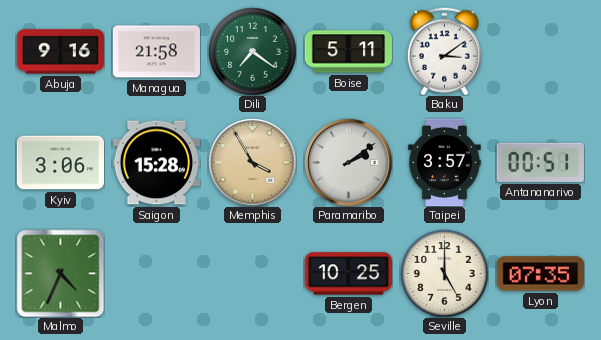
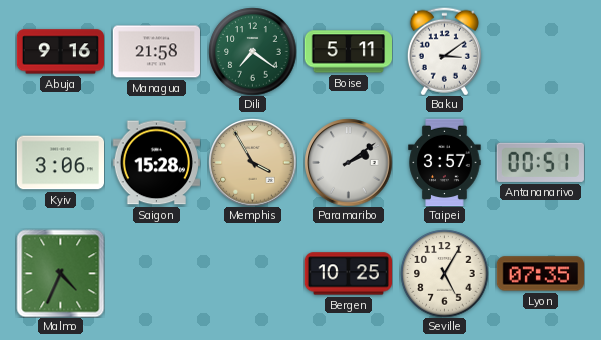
Seville: 5:00 -> 5:05
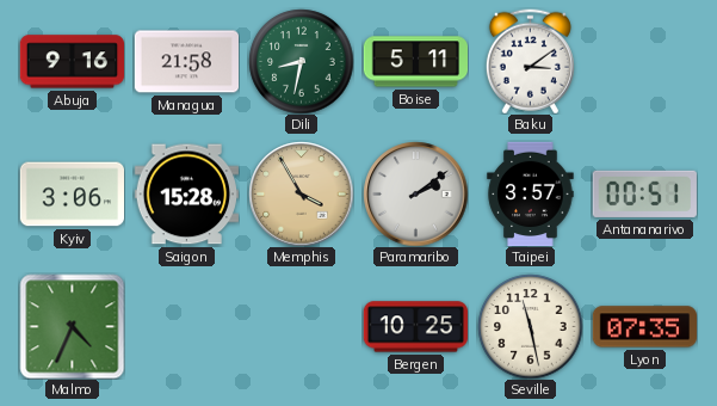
Dili: 7:21 -> 8:32
Seville: 5:05 -> 11:28
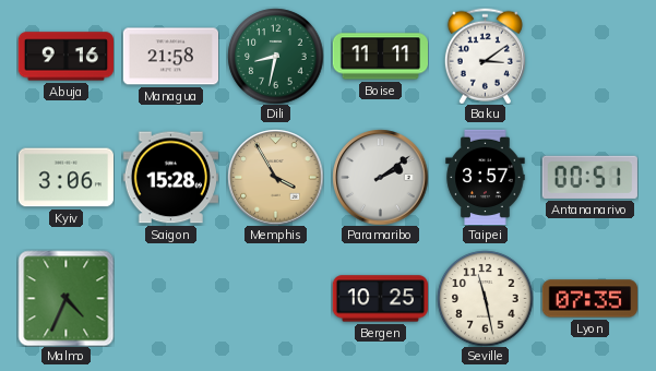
Boise: 5:11 -> 11:11
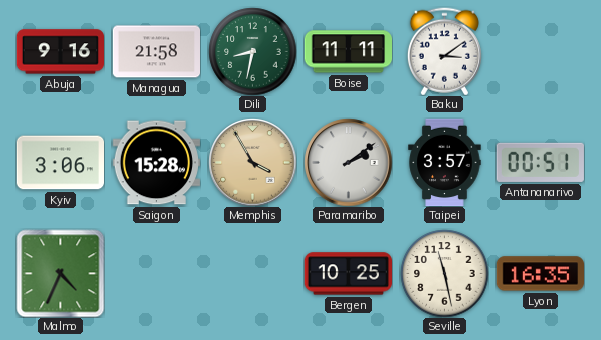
Lyon: 07:35 -> 16:35
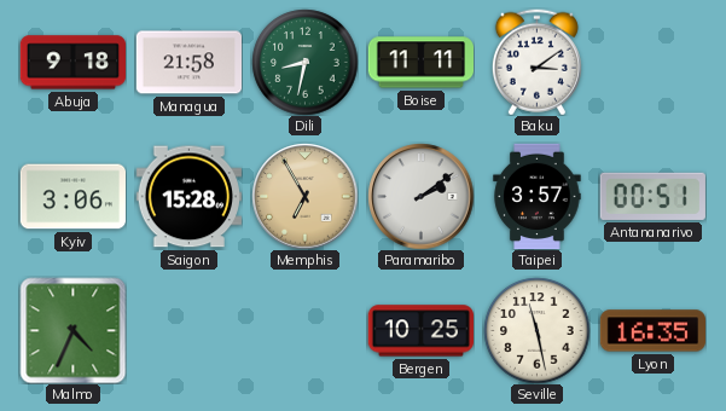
Abuja: 9:16 -> 9:18
Memphis: 3:55 -> 6:55
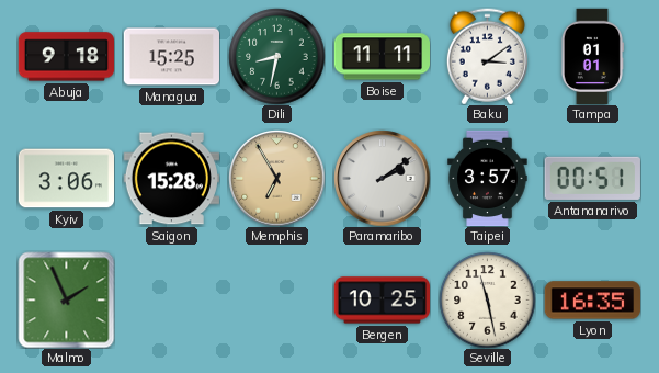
Managua: 21:58 -> 15:25
Tampa: none -> 01:01
Malmo: 4:34 -> 1:56
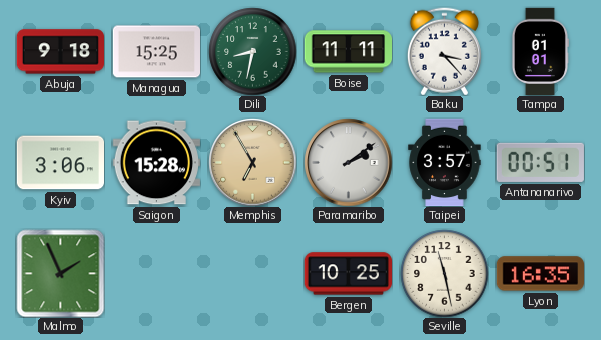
Baku: 3:09 -> 3:23
